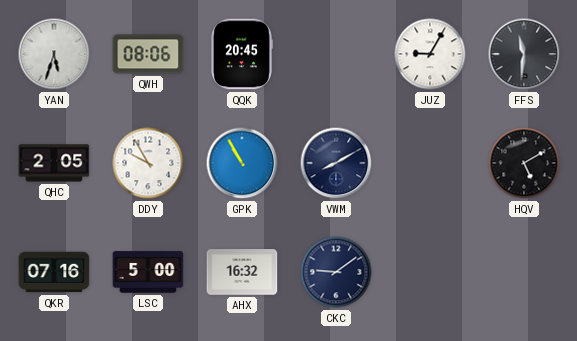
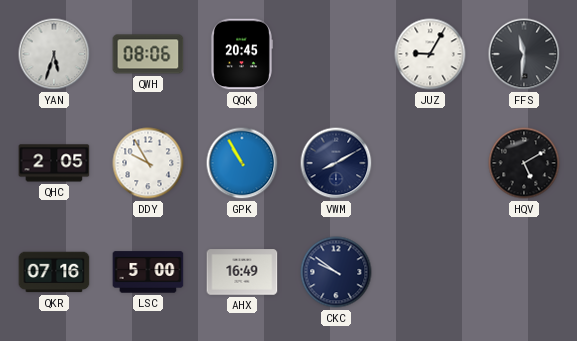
AHX: 16:32 -> 16:49
CKC: 9:09 -> 9:51
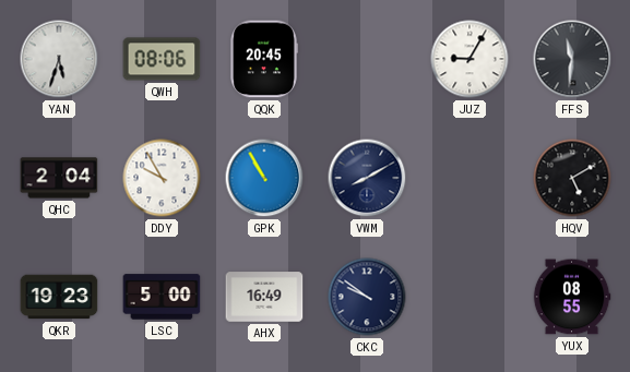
QHC: 2:05 -> 2:04
QKR: 07:16 -> 19:23
YUX: none -> 08:55
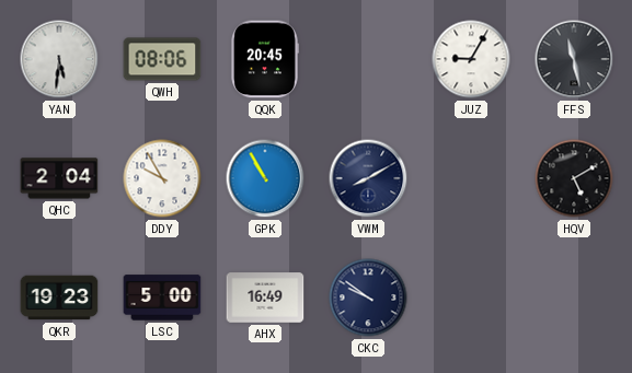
YAN: 5:33 -> 5:31
FFS: 11:31 -> 11:28
YUX: 08:55 -> none
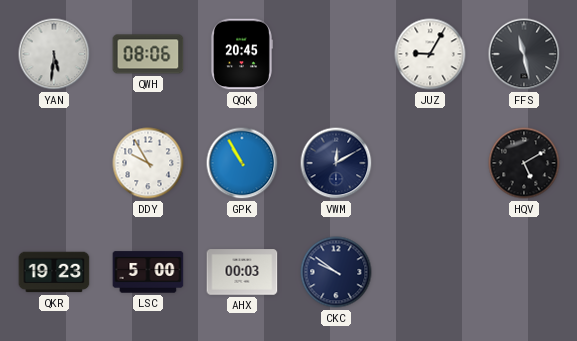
QHC: 2:04 -> none
VWM: 8:10 -> 12:10
AHX: 16:49 -> 00:03
